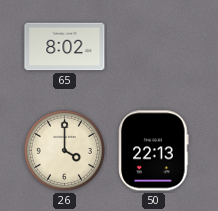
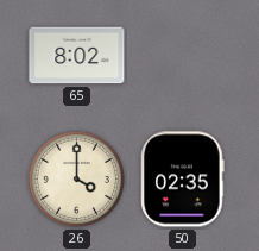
50: 22:13 -> 02:35
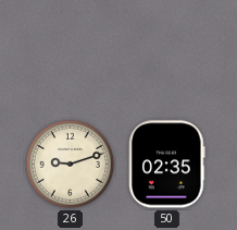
65: 8:02 -> none
26: 4:00 -> 9:12
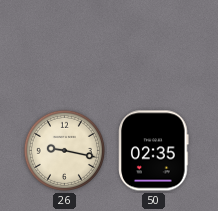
26: 9:12 -> 9:17
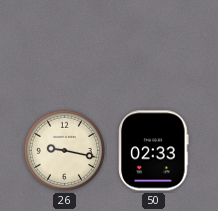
50: 02:35 -> 02:33
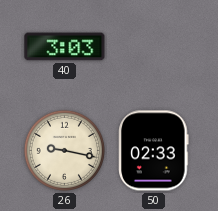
40: none -> 3:03
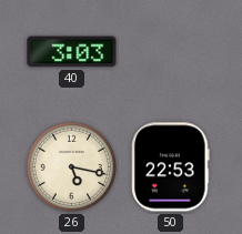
26: 9:17 -> 5:17
50: 02:33 -> 22:53
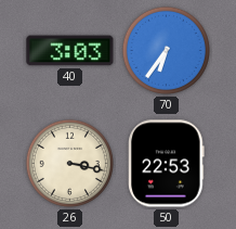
70: none -> 6:36
26: 5:17 -> 3:17
